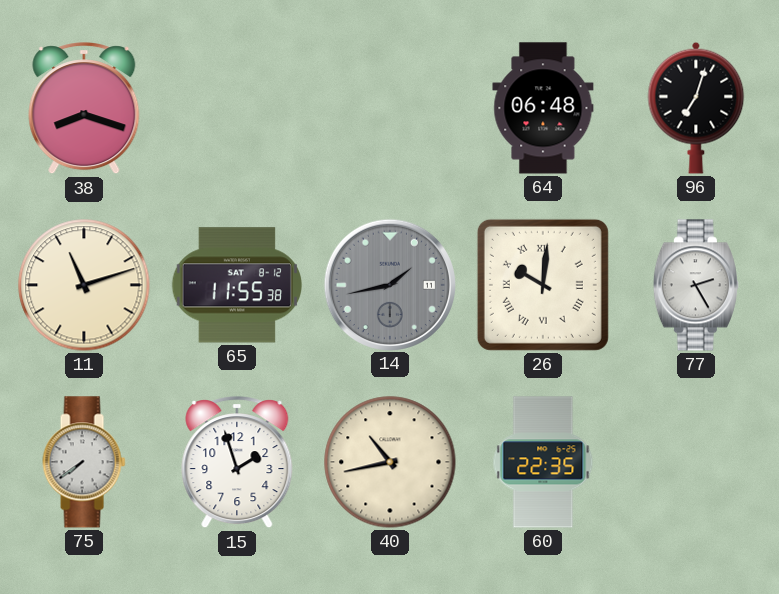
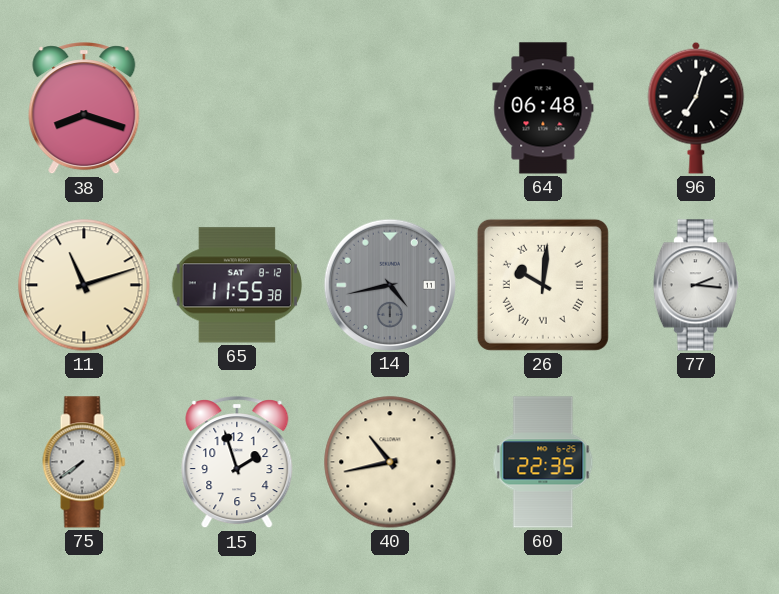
14: 1:43 -> 4:43
77: 2:25 -> 2:16
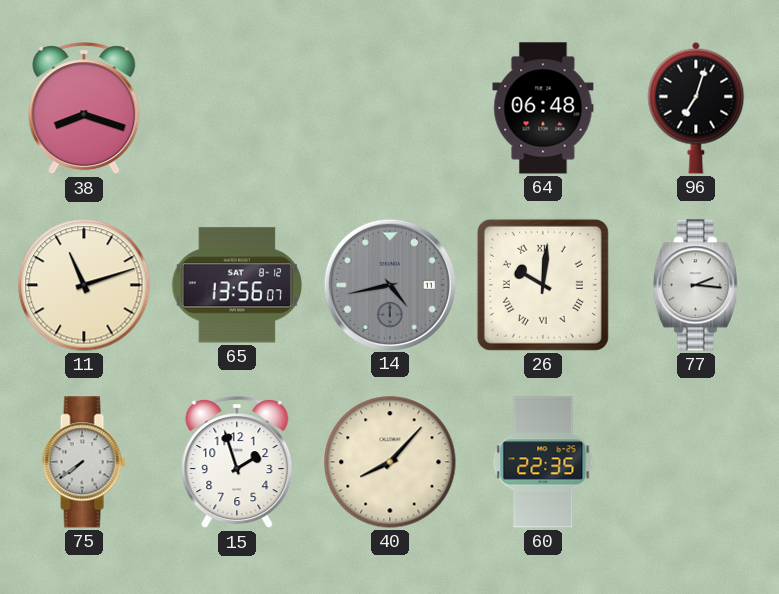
65: 11:55 -> 13:56
40: 10:43 -> 8:07
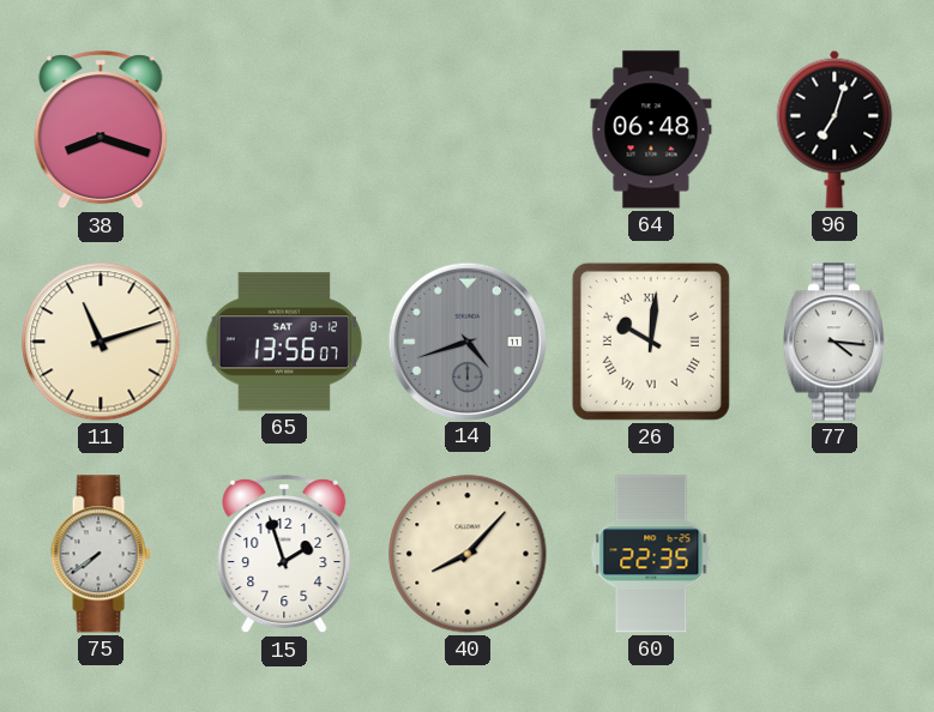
14: 4:43 -> 4:42
77: 2:16 -> 4:16
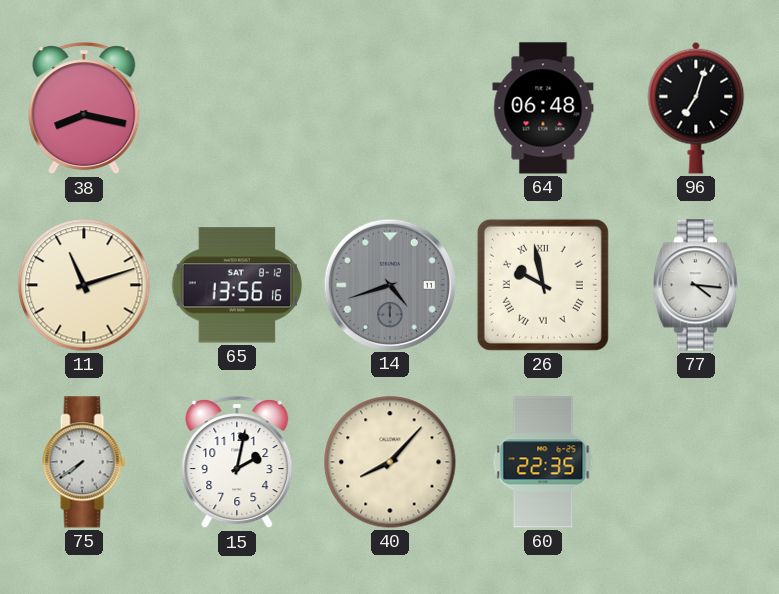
38: 8:18 -> 8:17
65: 13:56:07 -> 13:56:16
26: 10:01 -> 9:58
15: 1:57 -> 2:02
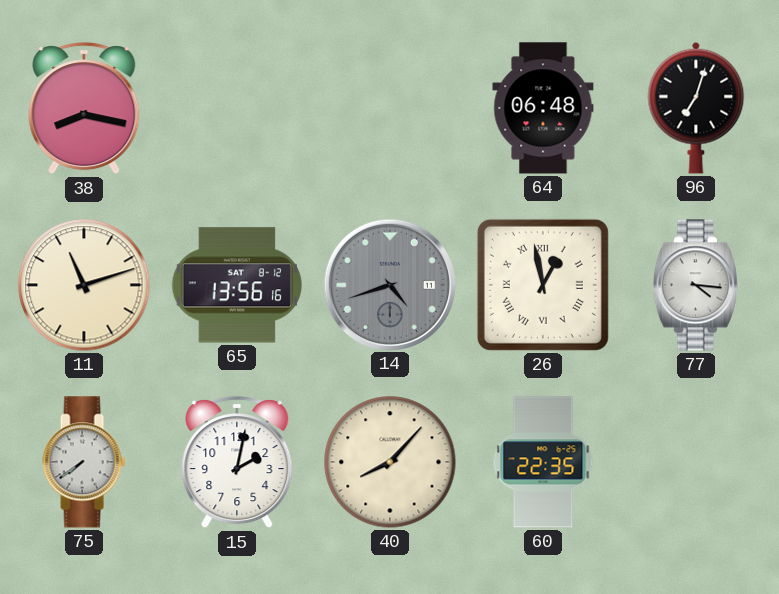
26: 9:58 -> 12:58
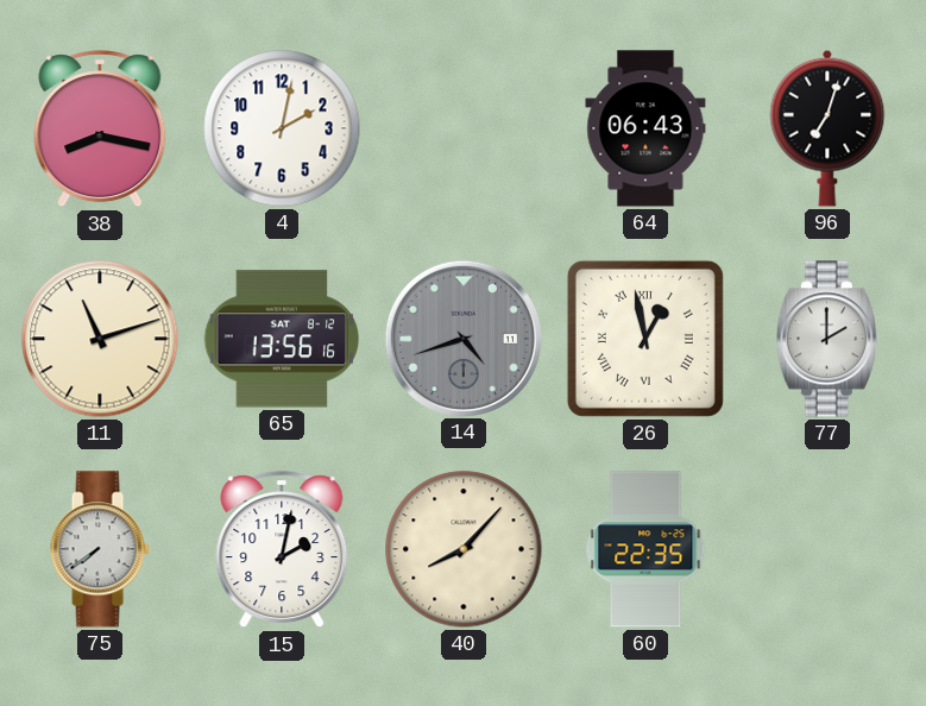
4: none -> 2:02
64: 06:48 -> 06:43
77: 4:16 -> 2:00
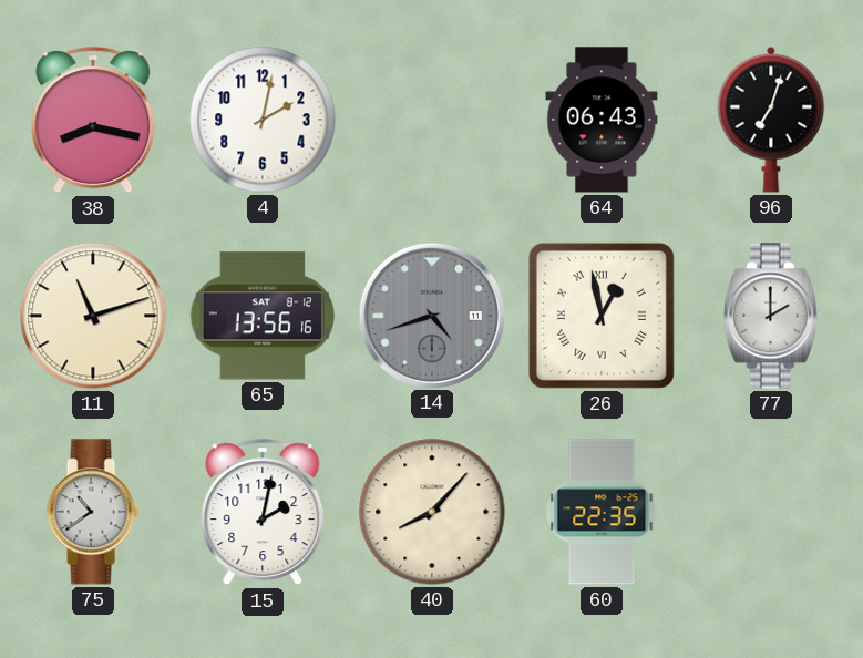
75: 7:39 -> 10:39
